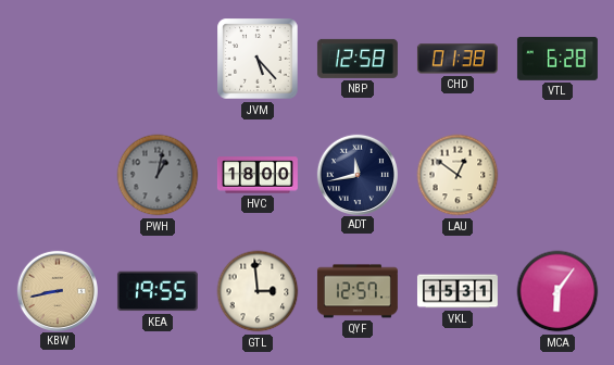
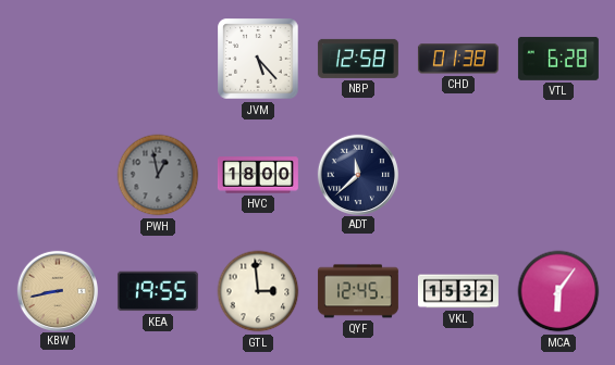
PWH: 1:02 -> 12:58
ADT: 11:43 -> 11:38
LAU: 12:51 -> none
QYF: 12:57 -> 12:45
VKL: 15:31 -> 15:32
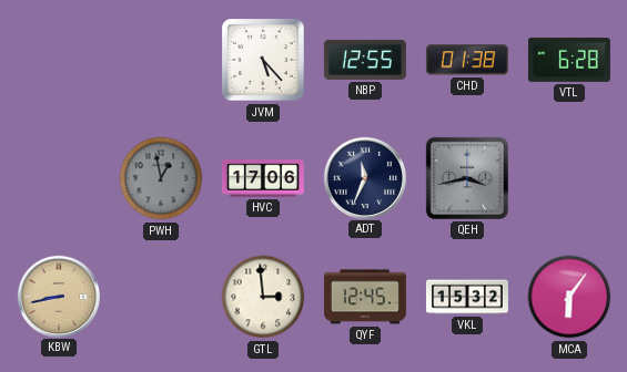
NBP: 12:58 -> 12:55
HVC: 18:00 -> 17:06
ADT: 11:38 -> 11:34
QEH: none -> 3:43
KEA: 19:55 -> none
